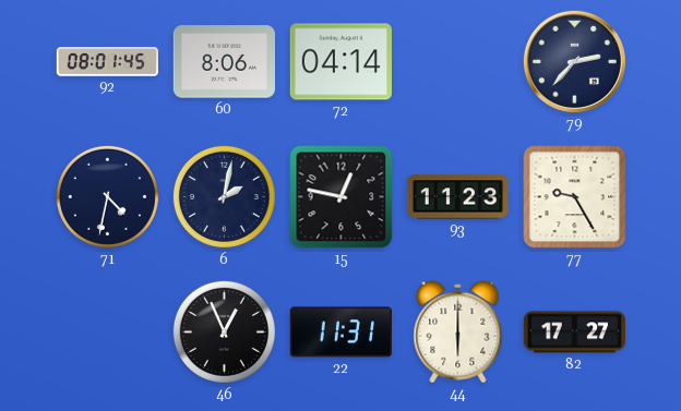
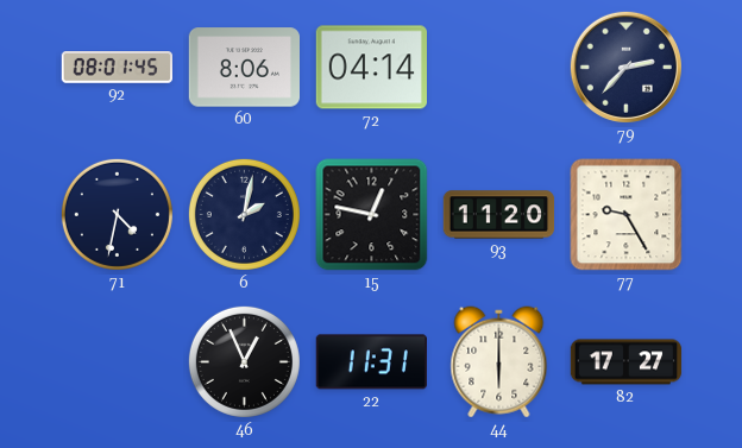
93: 11:23 -> 11:20
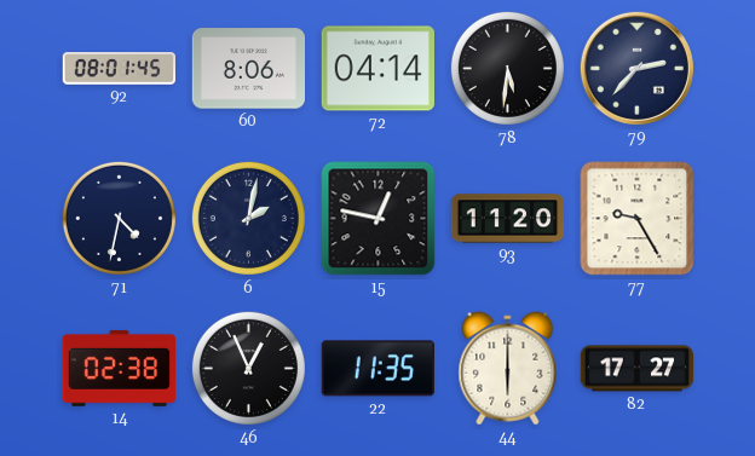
78: none -> 5:31
14: none -> 02:38
22: 11:31 -> 11:35
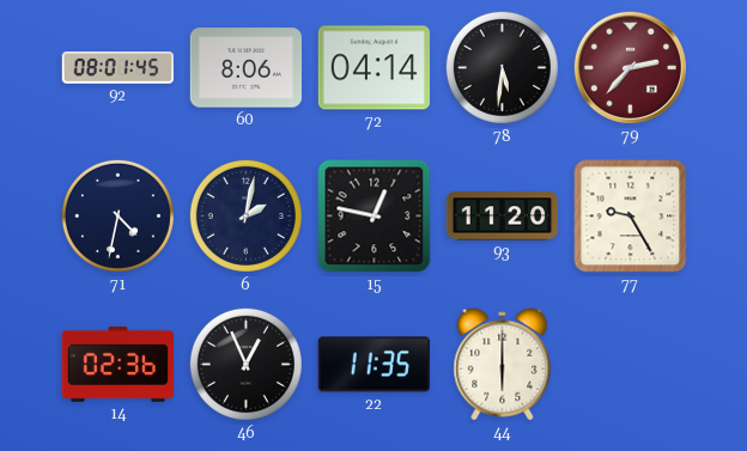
79 dial: navy -> burgundy
14: 02:38 -> 02:36
82: 17:27 -> none
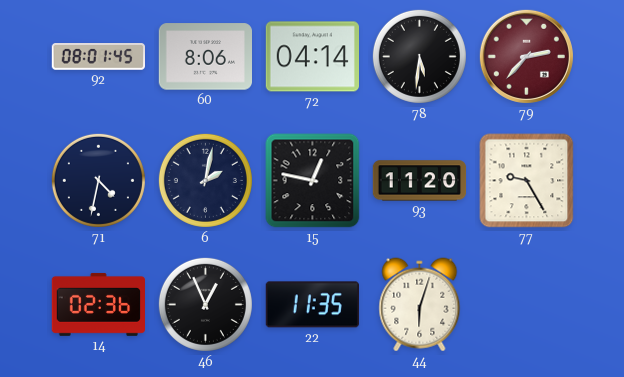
44: 6:00 -> 6:03
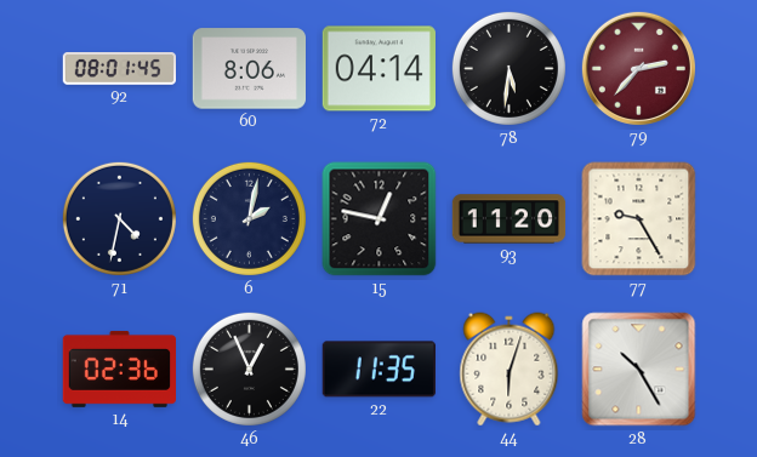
28: none -> 10:25
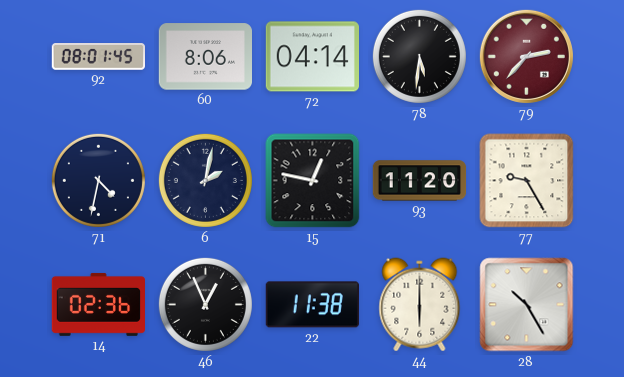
22: 11:35 -> 11:38
44: 6:03 -> 6:00
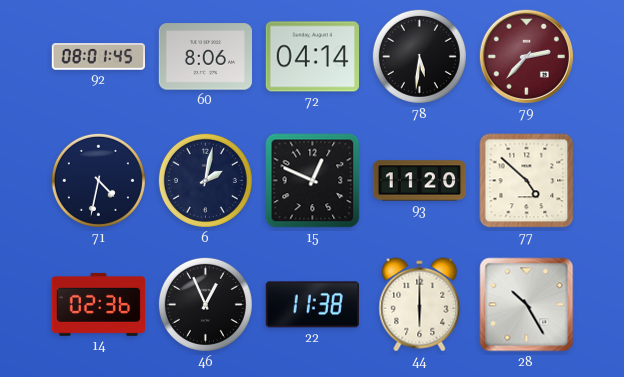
15: 12:47 -> 12:49
77: 9:25 -> 4:52
